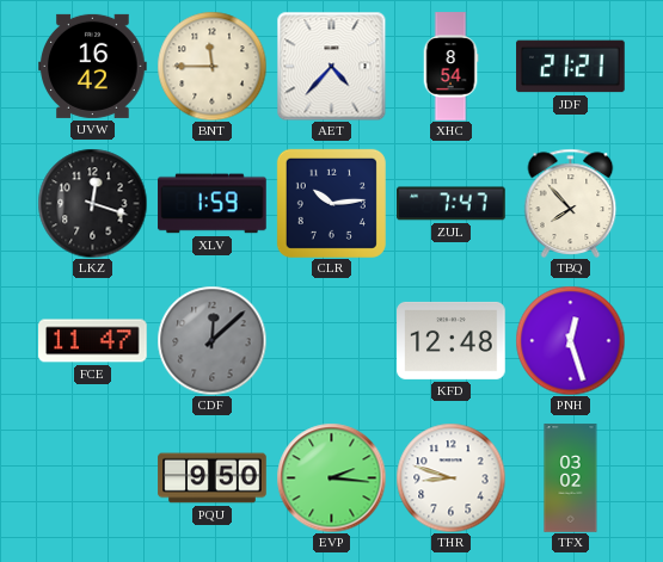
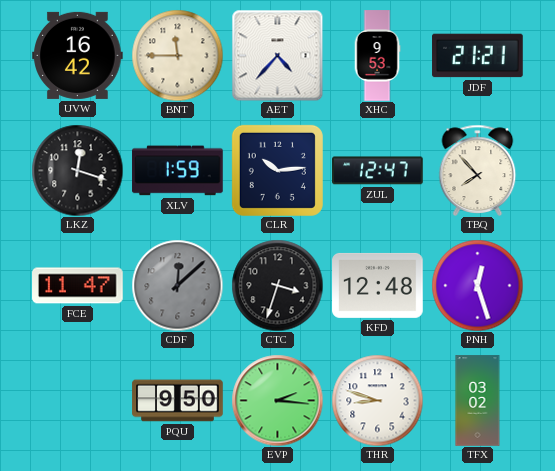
XHC: 8:54 -> 9:53
ZUL: 7:47 -> 12:47
CTC: none -> 3:33
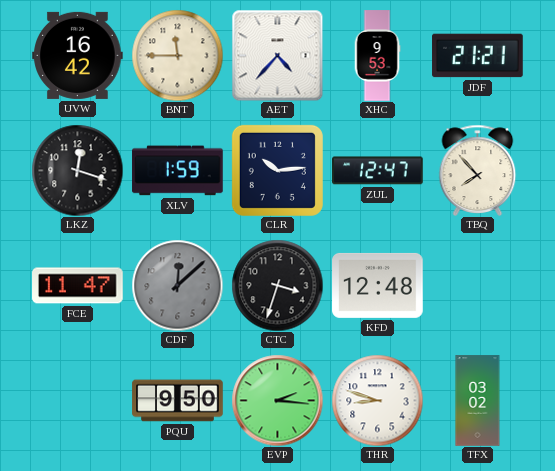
PNH: 12:27 -> none
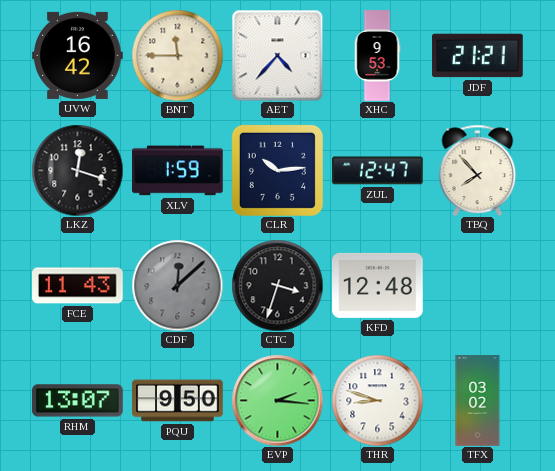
FCE: 11:47 -> 11:43
RHM: none -> 13:07
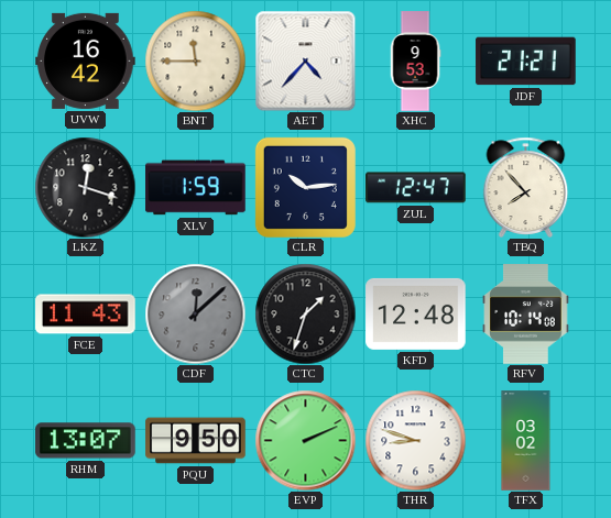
CTC: 3:33 -> 1:33
RFV: none -> 10:14
EVP: 2:16 -> 2:11
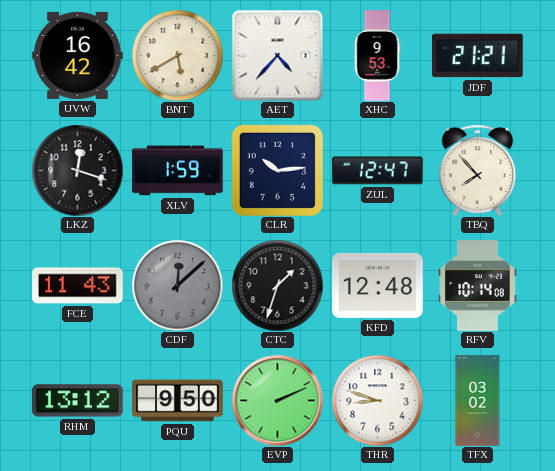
BNT: 11:45 -> 5:40
RHM: 13:07 -> 13:12
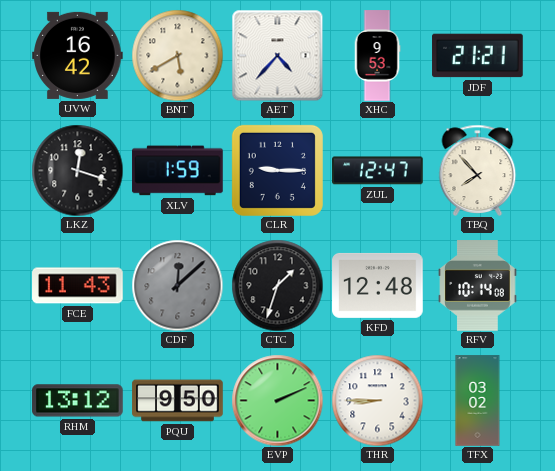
CLR: 10:14 -> 9:15
THR: 8:48 -> 8:45
